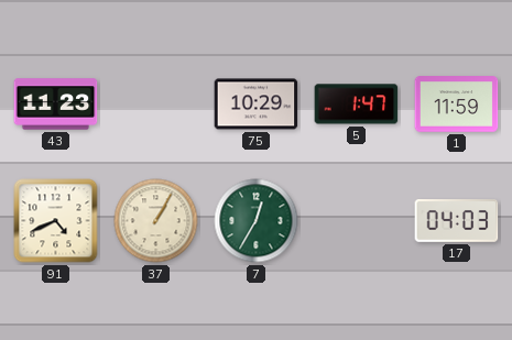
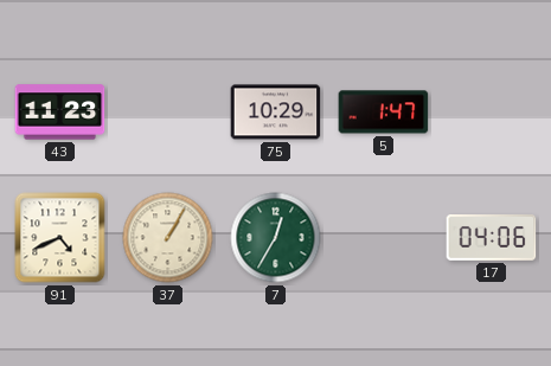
1: 11:59 -> none
17: 04:03 -> 04:06
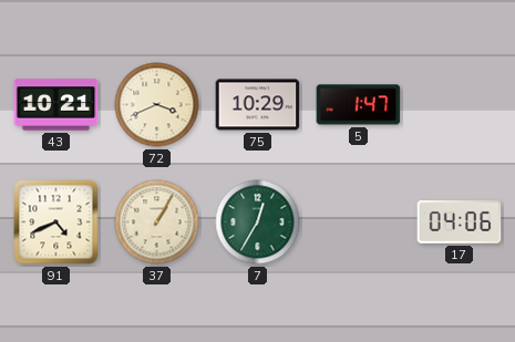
43: 11:23 -> 10:21
72: none -> 3:41
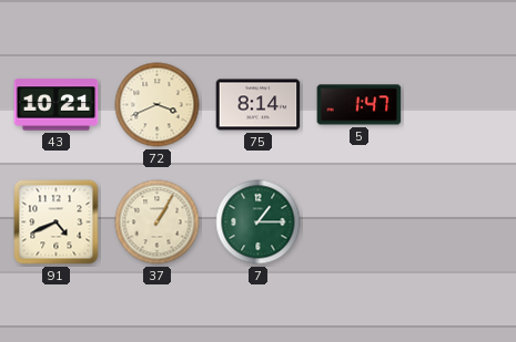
75: 10:29 -> 8:14
7: 12:35 -> 1:15
17: 04:06 -> none
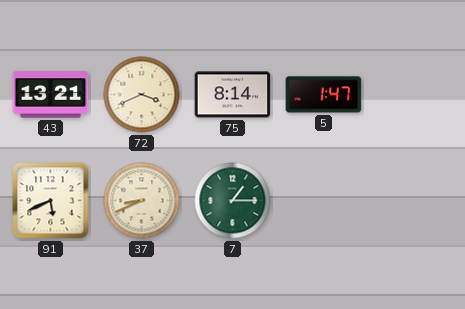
43: 10:21 -> 13:21
91: 4:41 -> 5:41
37: 1:05 -> 8:41
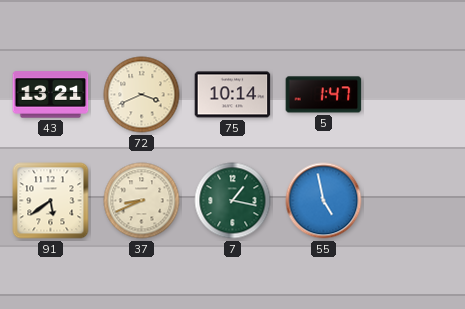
75: 8:14 -> 10:14
91: 5:41 -> 5:39
7: 1:15 -> 1:17
55: none -> 4:58
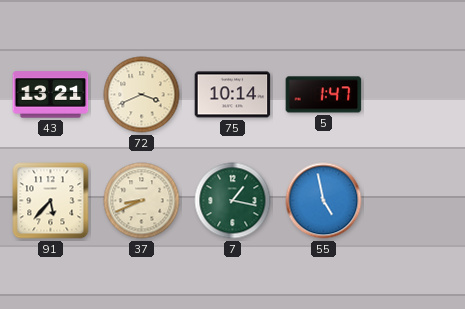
91: 5:39 -> 5:37
